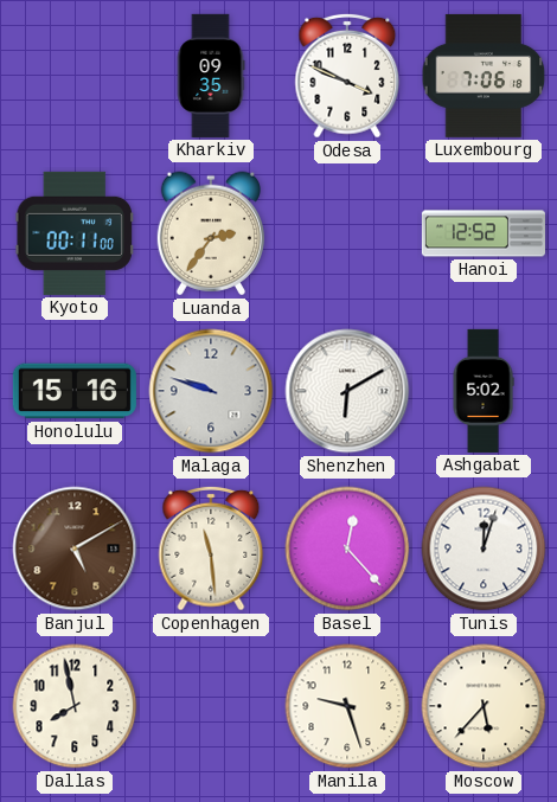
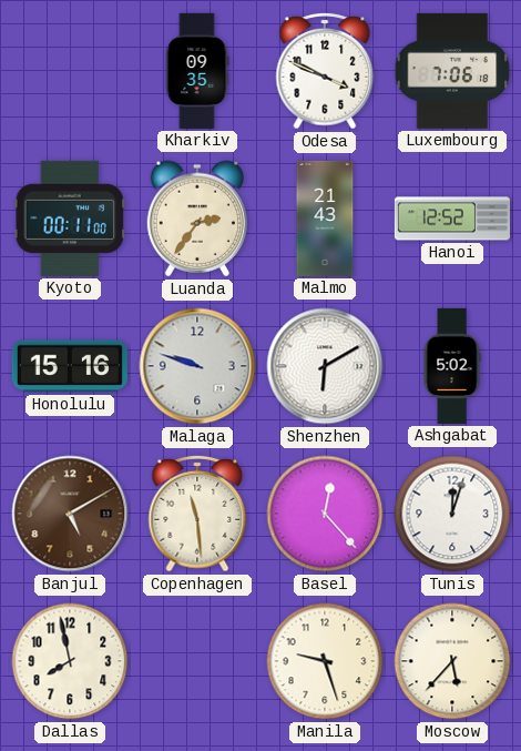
Malmo: none -> 21:43
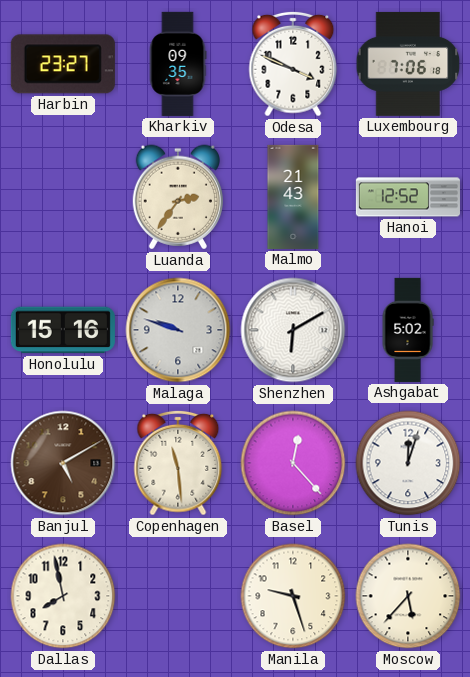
Harbin: none -> 23:27
Kyoto: 00:11 -> none
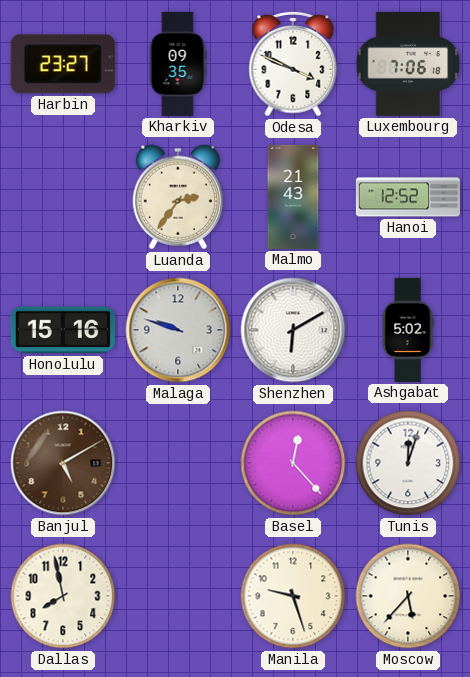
Copenhagen: 11:29 -> none
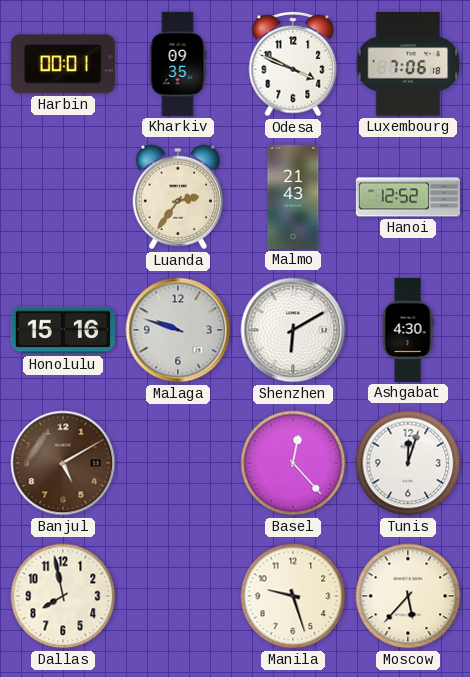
Harbin: 23:27 -> 00:01
Ashgabat: 5:02 -> 4:30
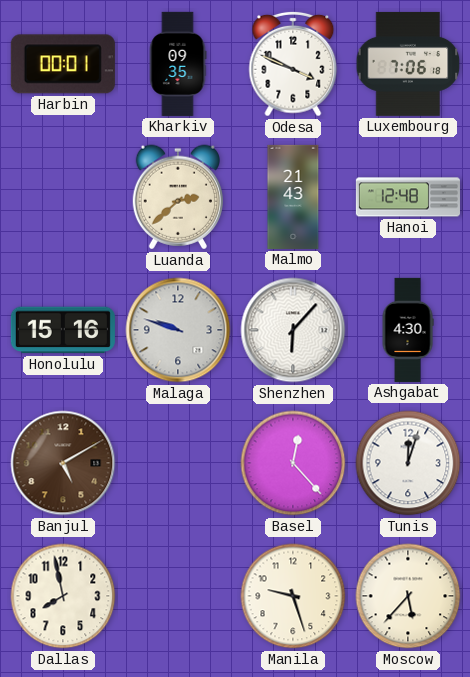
Luanda: 2:36 -> 2:38
Hanoi: 12:52 -> 12:48
Shenzhen: 6:10 -> 6:07
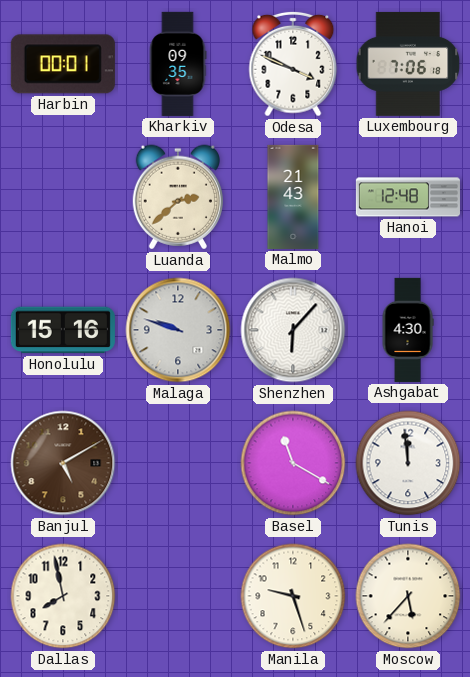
Basel: 12:23 -> 11:20
Tunis: 12:03 -> 11:59
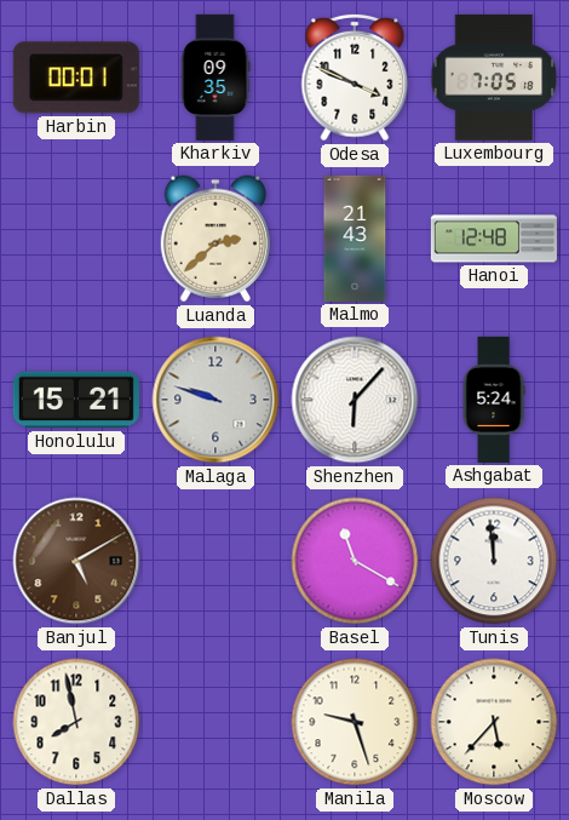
Luxembourg: 7:06 -> 7:05
Honolulu: 15:16 -> 15:21
Ashgabat: 4:30 -> 5:24
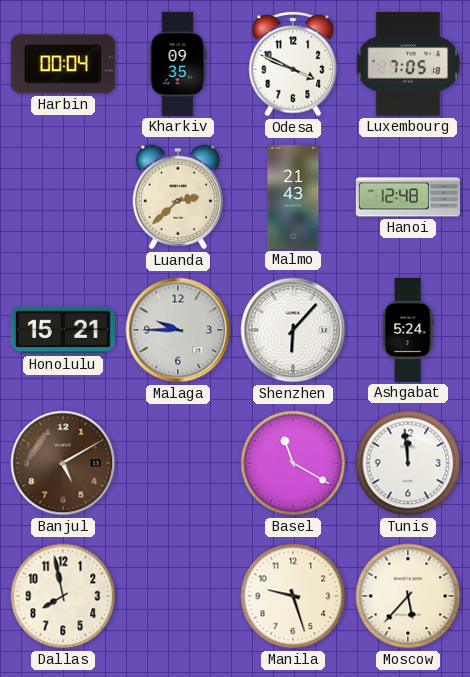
Harbin: 00:01 -> 00:04
Malaga: 9:48 -> 9:45
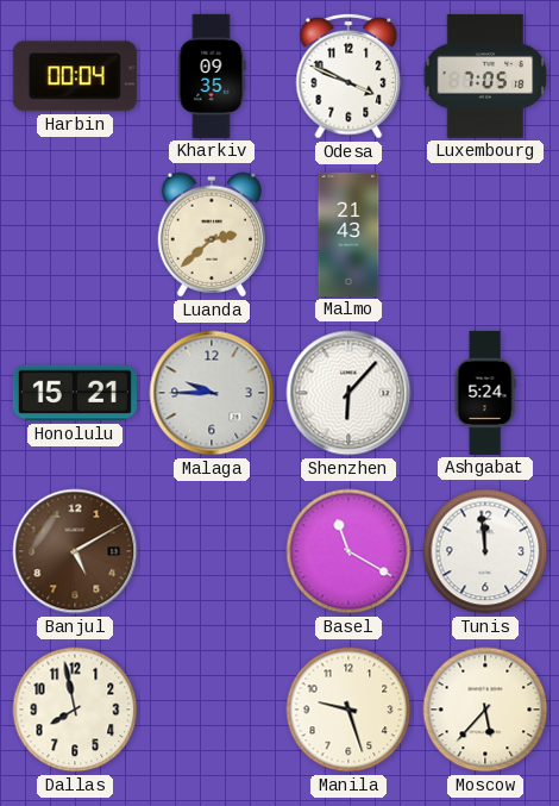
Hanoi: 12:48 -> none
